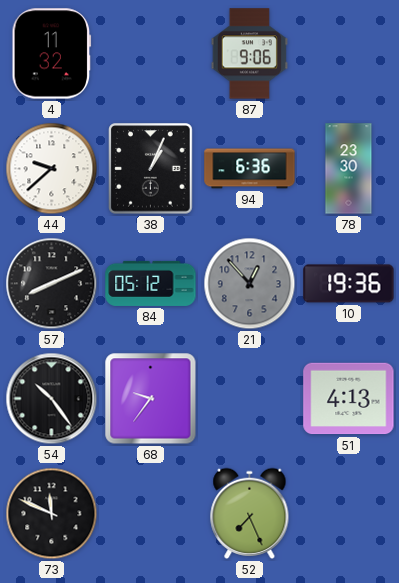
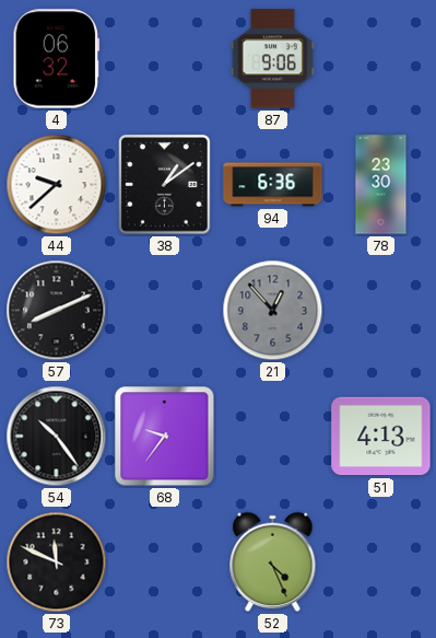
4: 11:32 -> 06:32
38: 1:04 -> 1:09
84: 05:12 -> none
10: 19:36 -> none
52: 7:26 -> 4:26
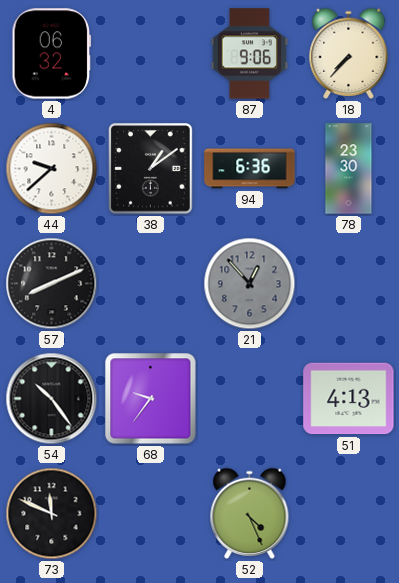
18: none -> 7:37
